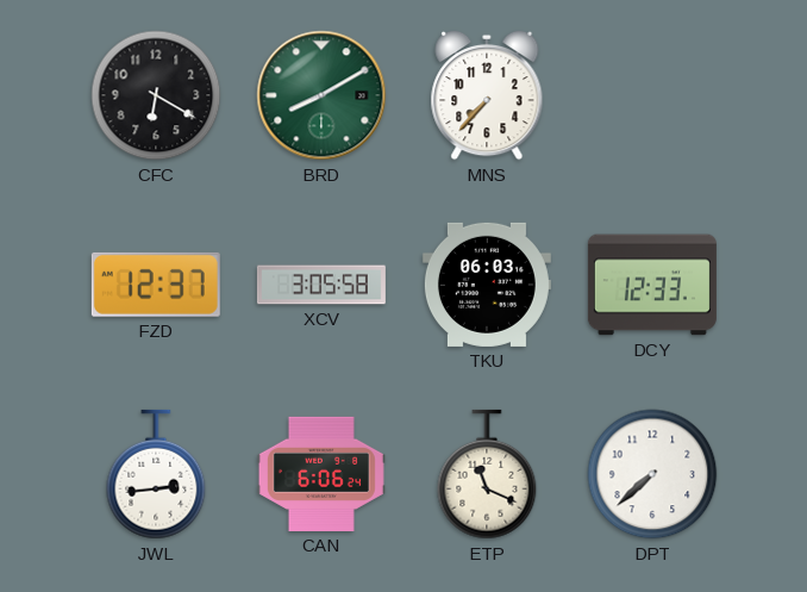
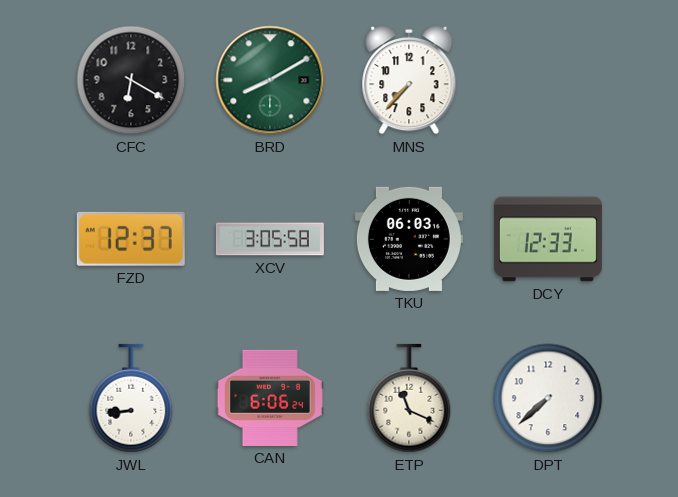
JWL: 2:44 -> 8:44
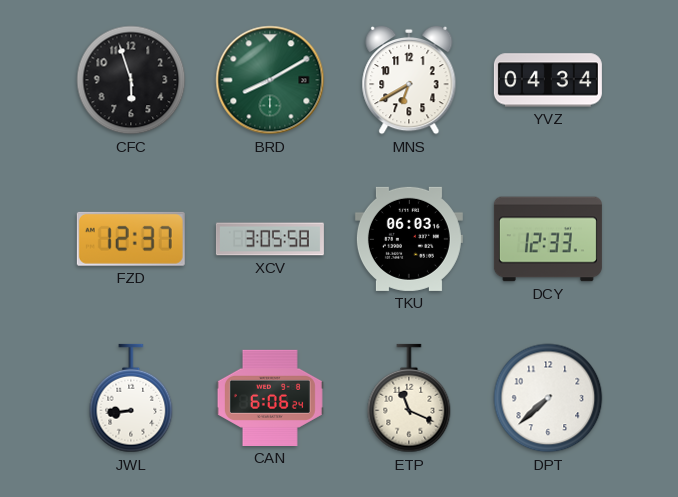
CFC: 6:20 -> 5:57
MNS: 7:37 -> 6:40
YVZ: none -> 04:34
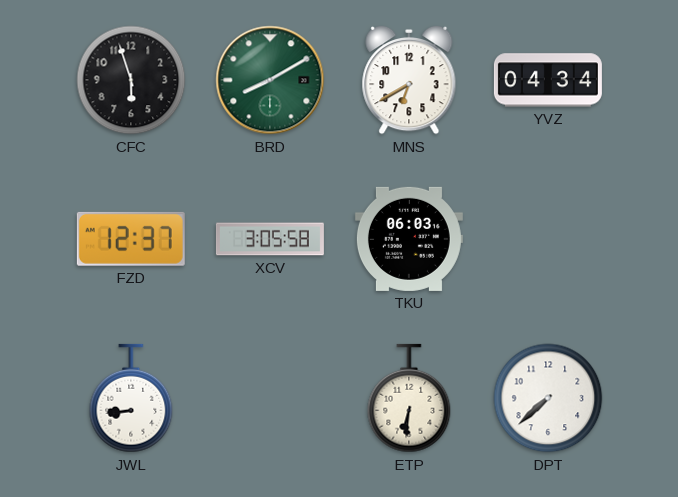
DCY: 12:33 -> none
CAN: 6:06 -> none
ETP: 11:19 -> 6:31
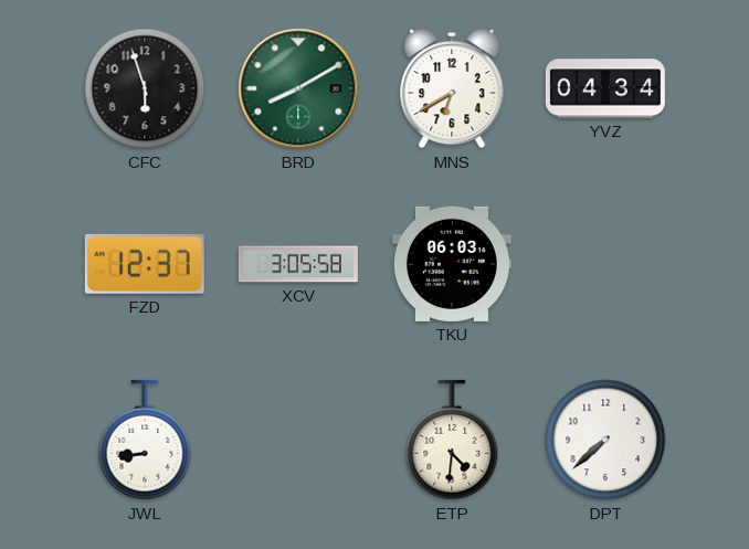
ETP: 6:31 -> 4:31
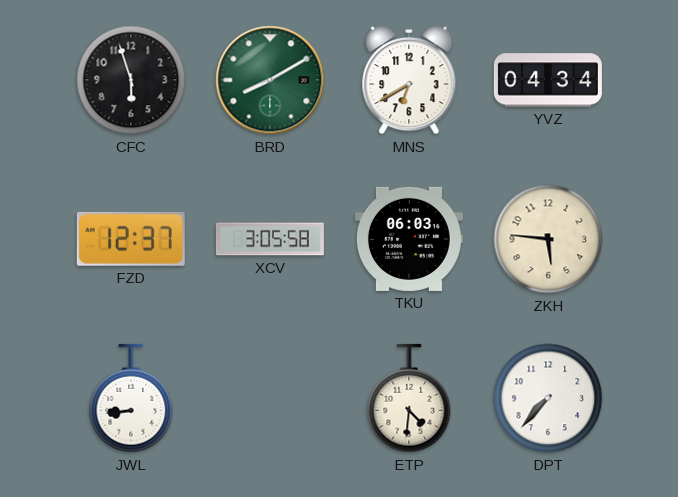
ZKH: none -> 5:46
DPT: 7:38 -> 7:37
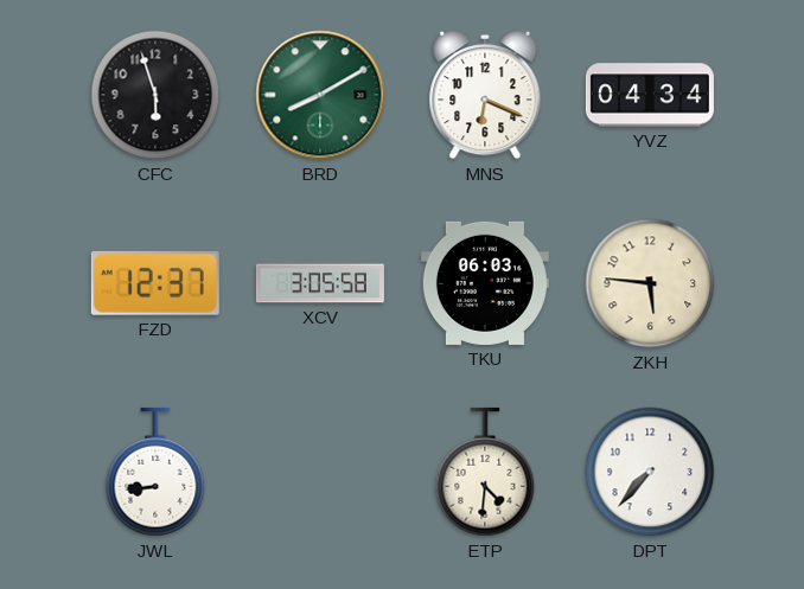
MNS: 6:40 -> 6:19
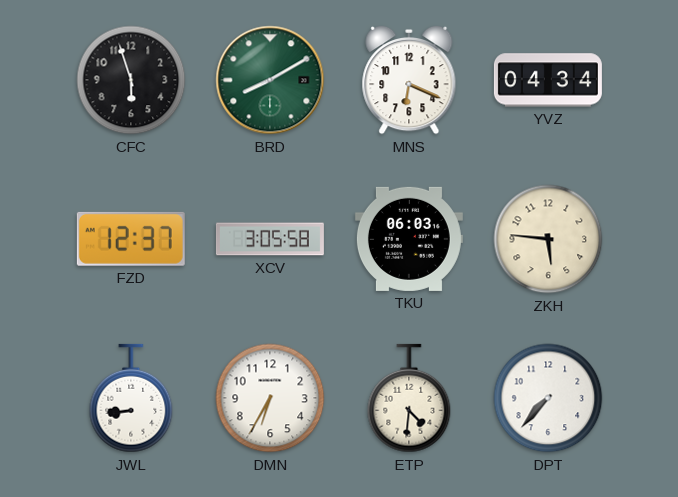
DMN: none -> 6:35
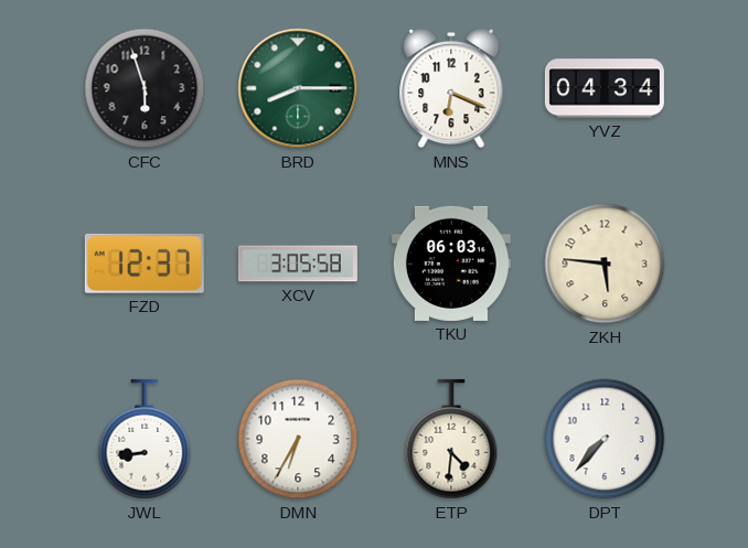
BRD: 8:10 -> 8:15
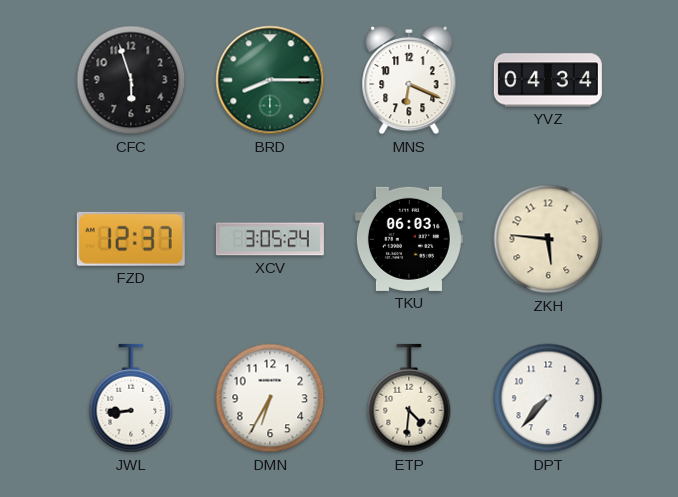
XCV: 3:05:58 -> 3:05:24
